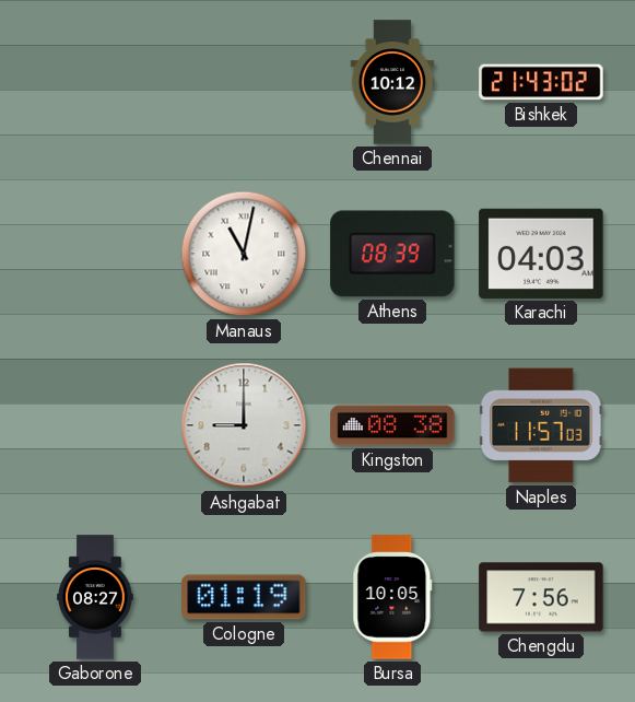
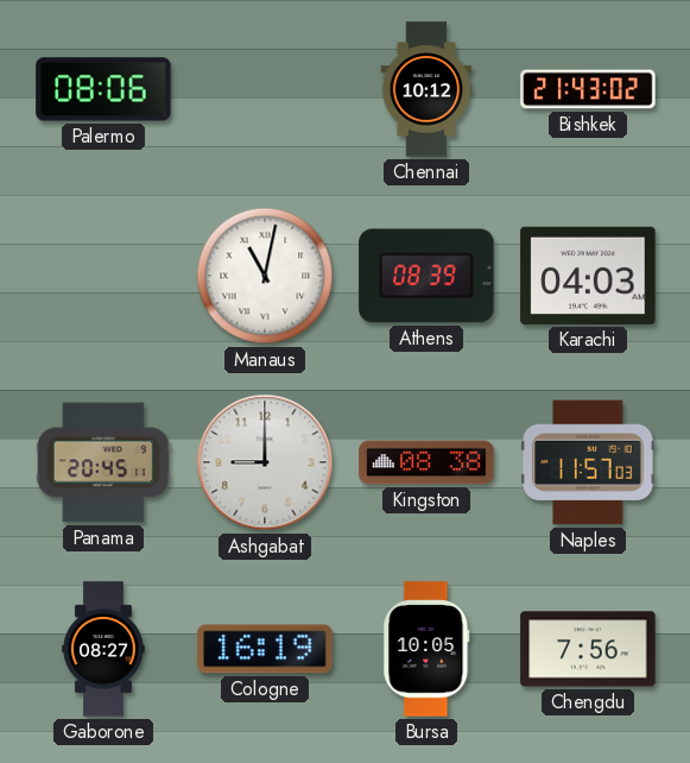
Palermo: none -> 08:06
Panama: none -> 20:45
Cologne: 01:19 -> 16:19
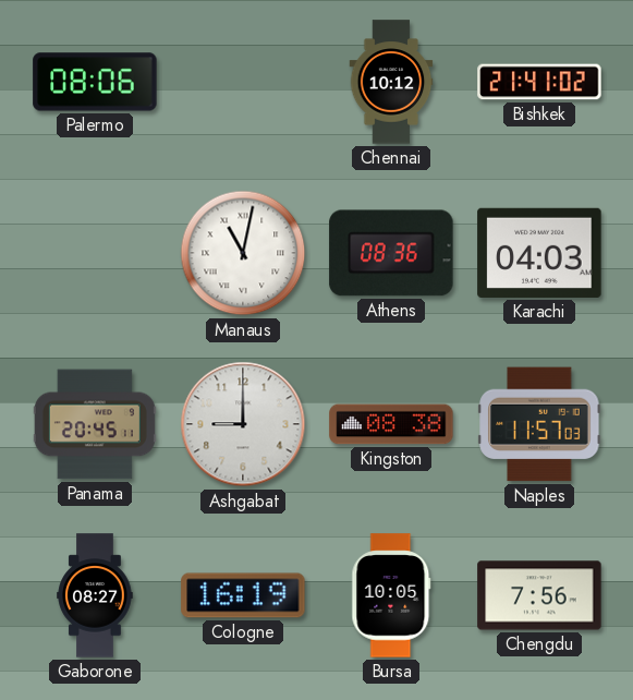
Bishkek: 21:43 -> 21:41
Athens: 08:39 -> 08:36
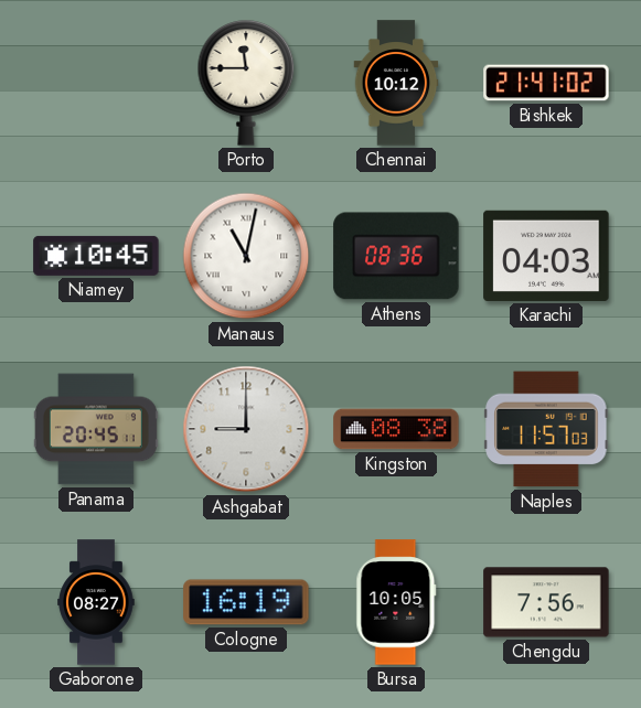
Palermo: 08:06 -> none
Porto: none -> 11:45
Niamey: none -> 10:45
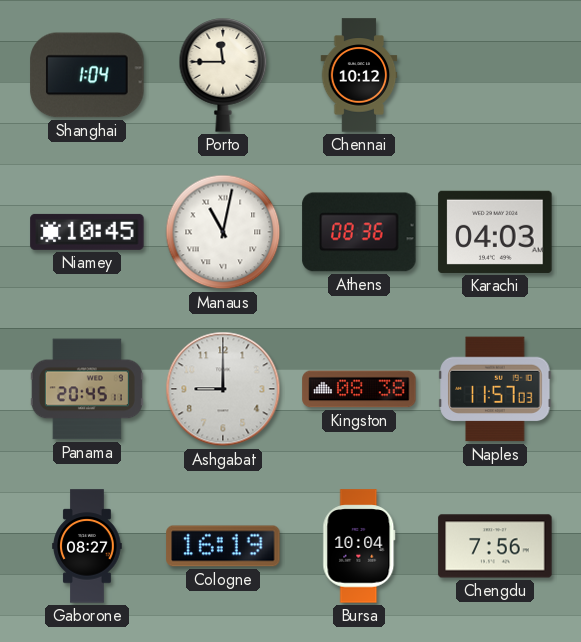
Shanghai: none -> 1:04
Bishkek: 21:41 -> none
Bursa: 10:05 -> 10:04
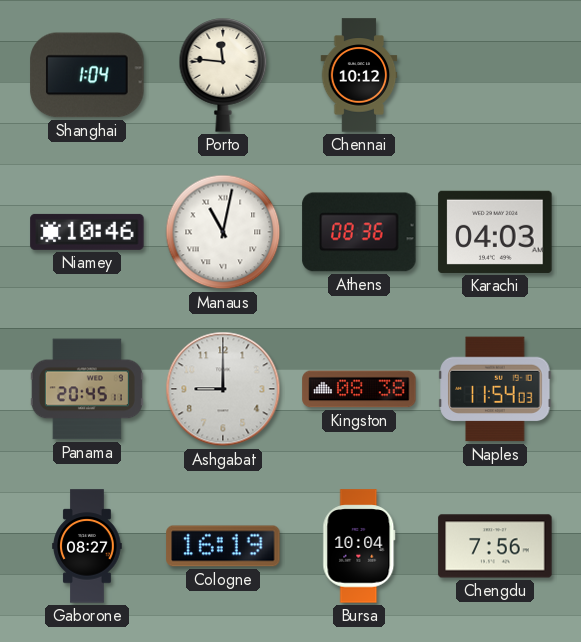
Porto: 11:45 -> 11:46
Niamey: 10:45 -> 10:46
Naples: 11:57 -> 11:54
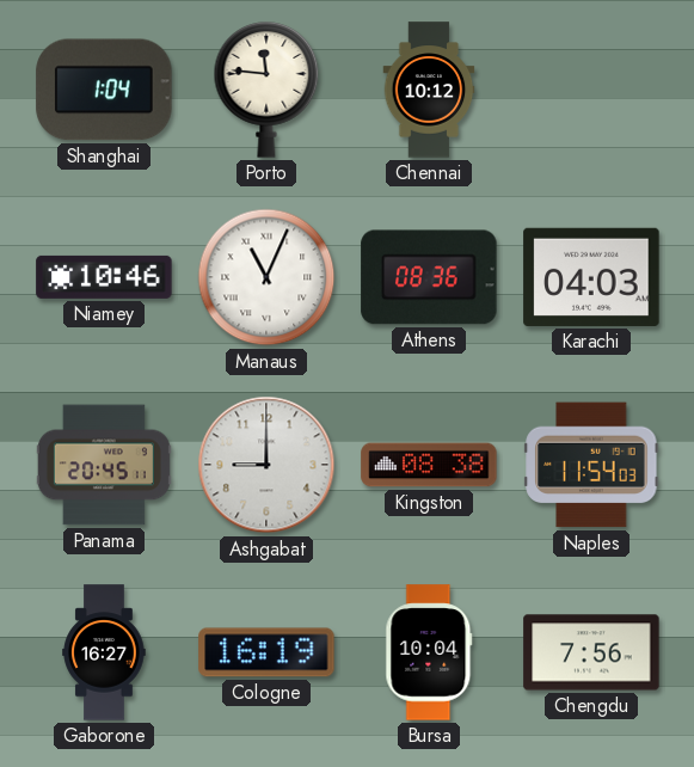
Manaus: 11:02 -> 11:04
Gaborone: 08:27 -> 16:27
